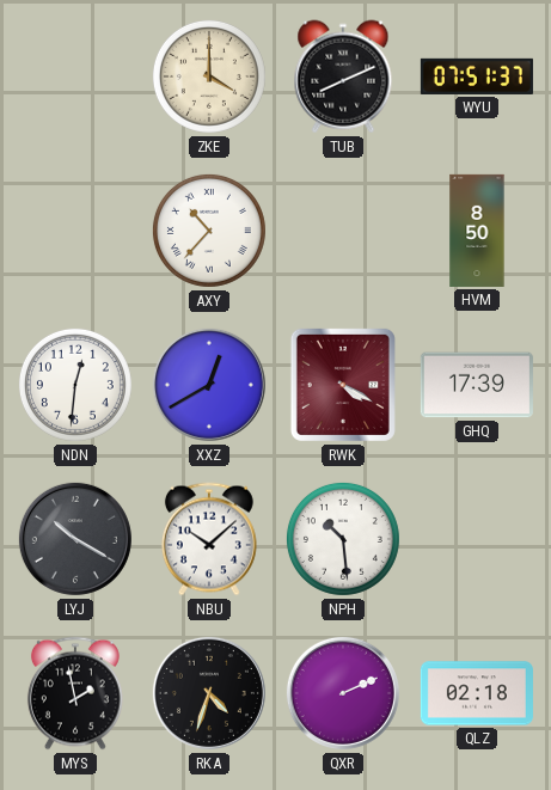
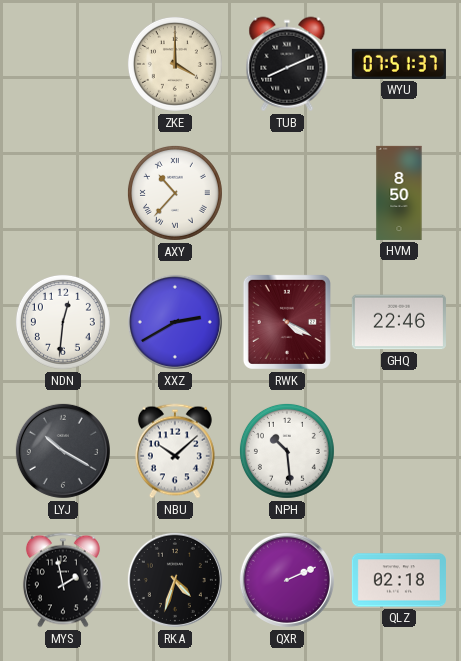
XXZ: 12:40 -> 2:40
GHQ: 17:39 -> 22:46
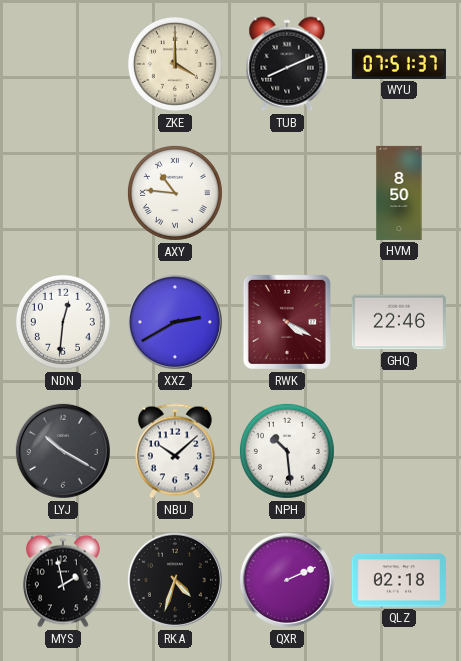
AXY: 10:37 -> 10:46
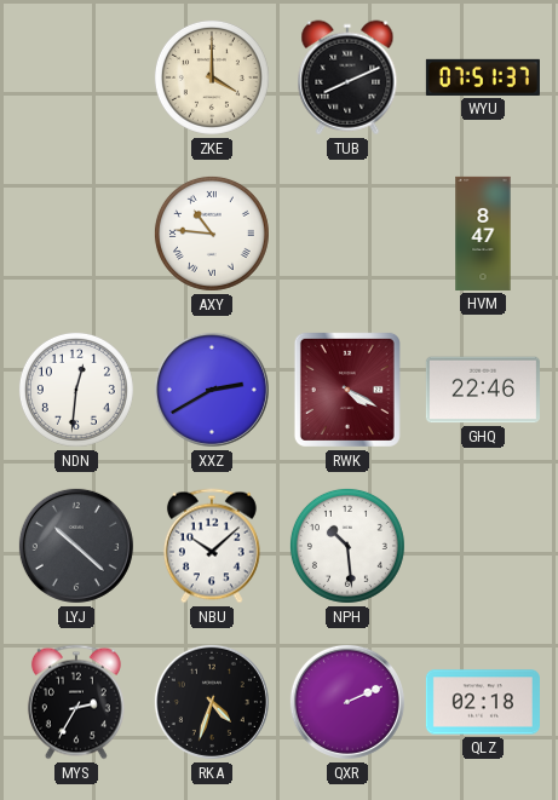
HVM: 8:50 -> 8:47
LYJ: 10:20 -> 10:22
MYS: 1:58 -> 2:35
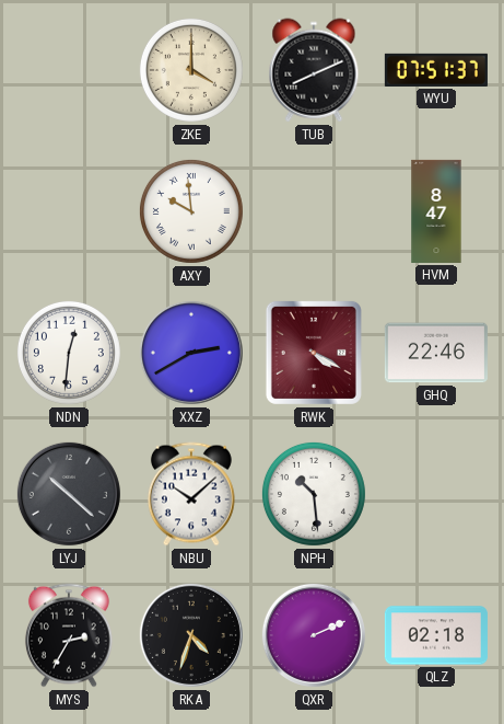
AXY: 10:46 -> 9:59
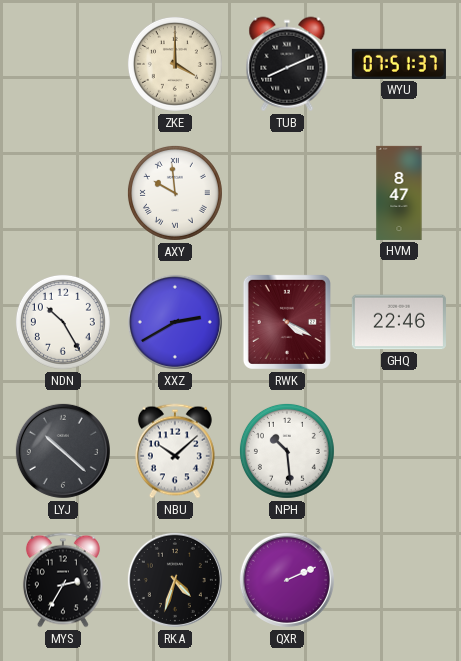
NDN: 12:31 -> 10:25
QLZ: 02:18 -> none
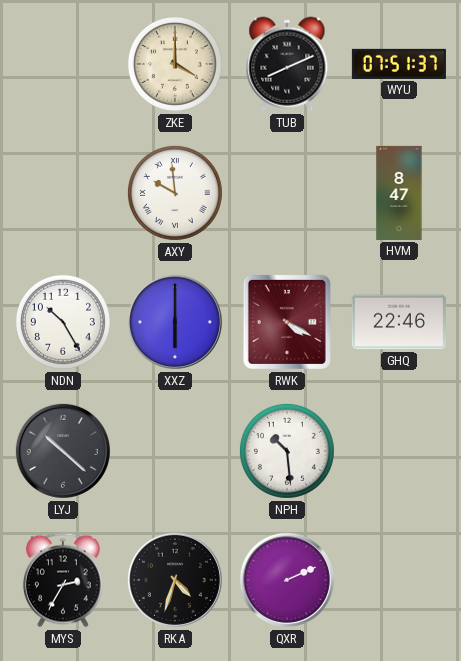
XXZ: 2:40 -> 6:00
NBU: 10:08 -> none
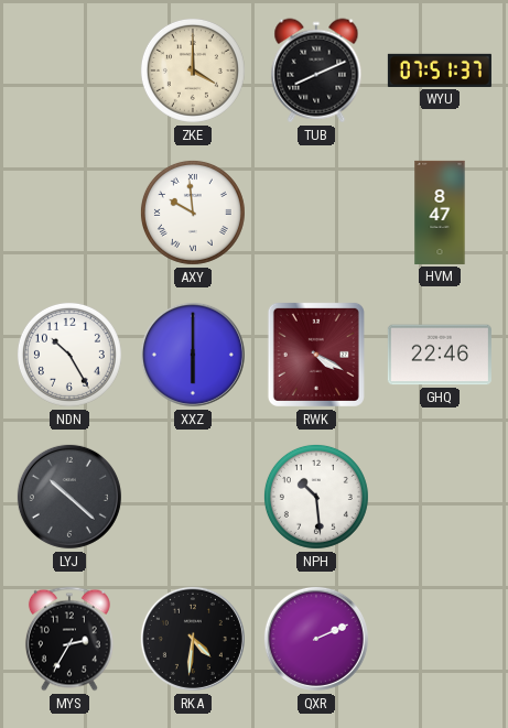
RKA: 4:33 -> 4:31
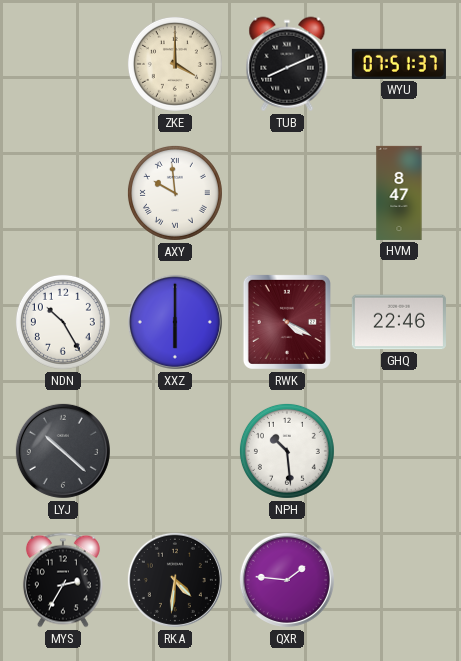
QXR: 2:11 -> 1:46
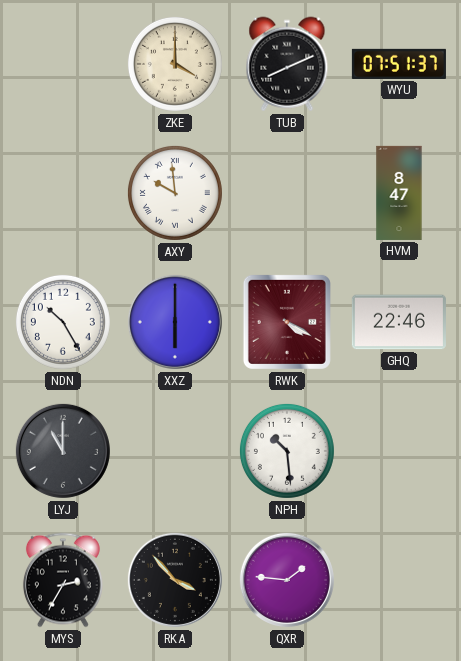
LYJ: 10:22 -> 11:00
RKA: 4:31 -> 3:53
